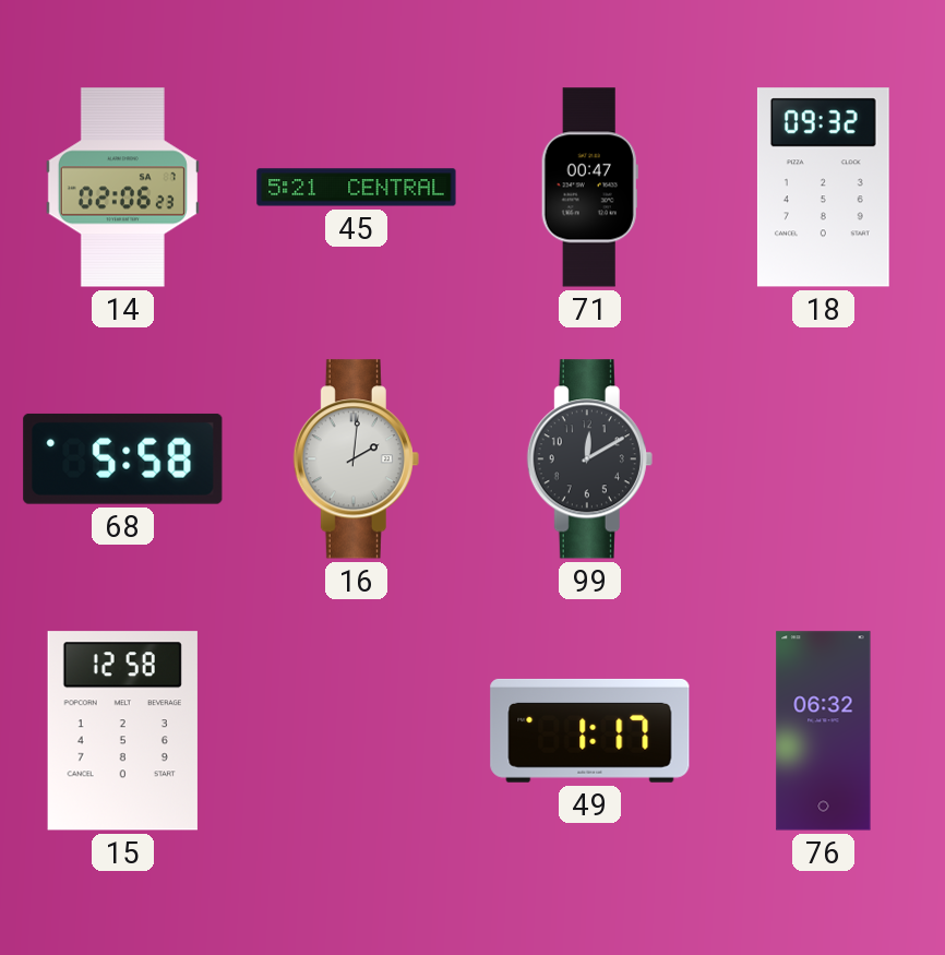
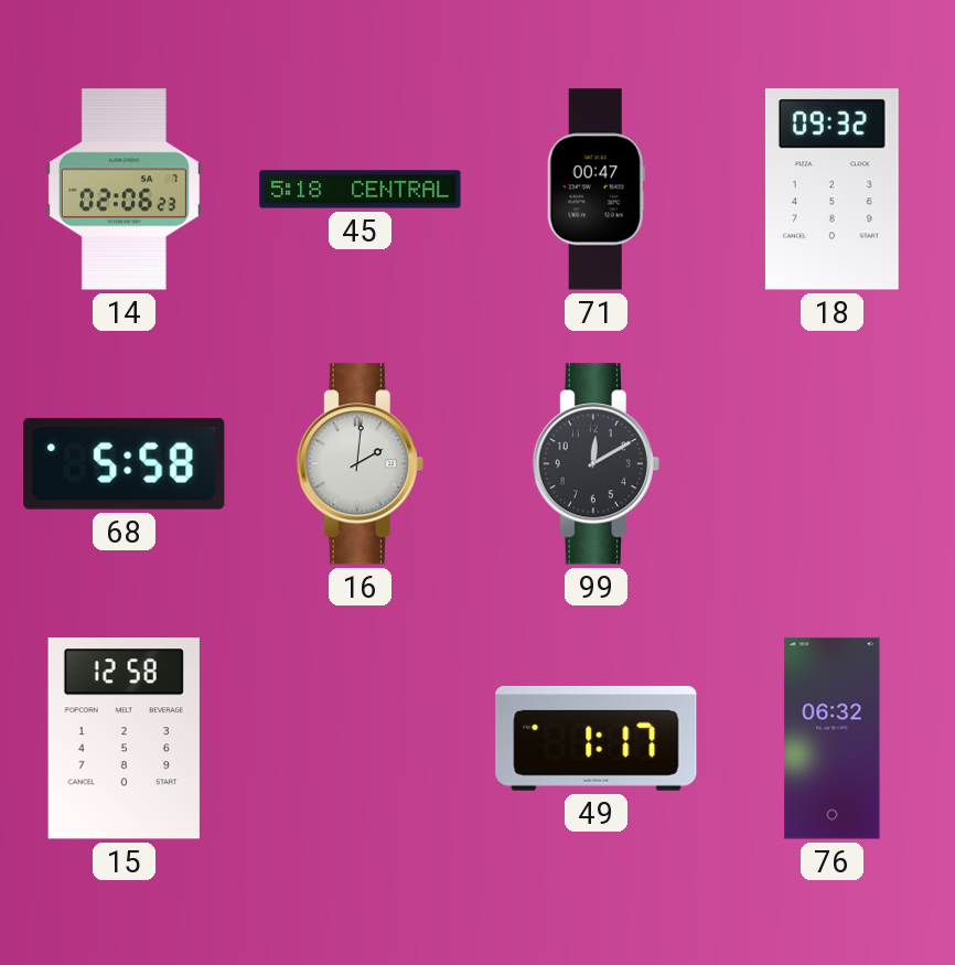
45: 5:21 -> 5:18
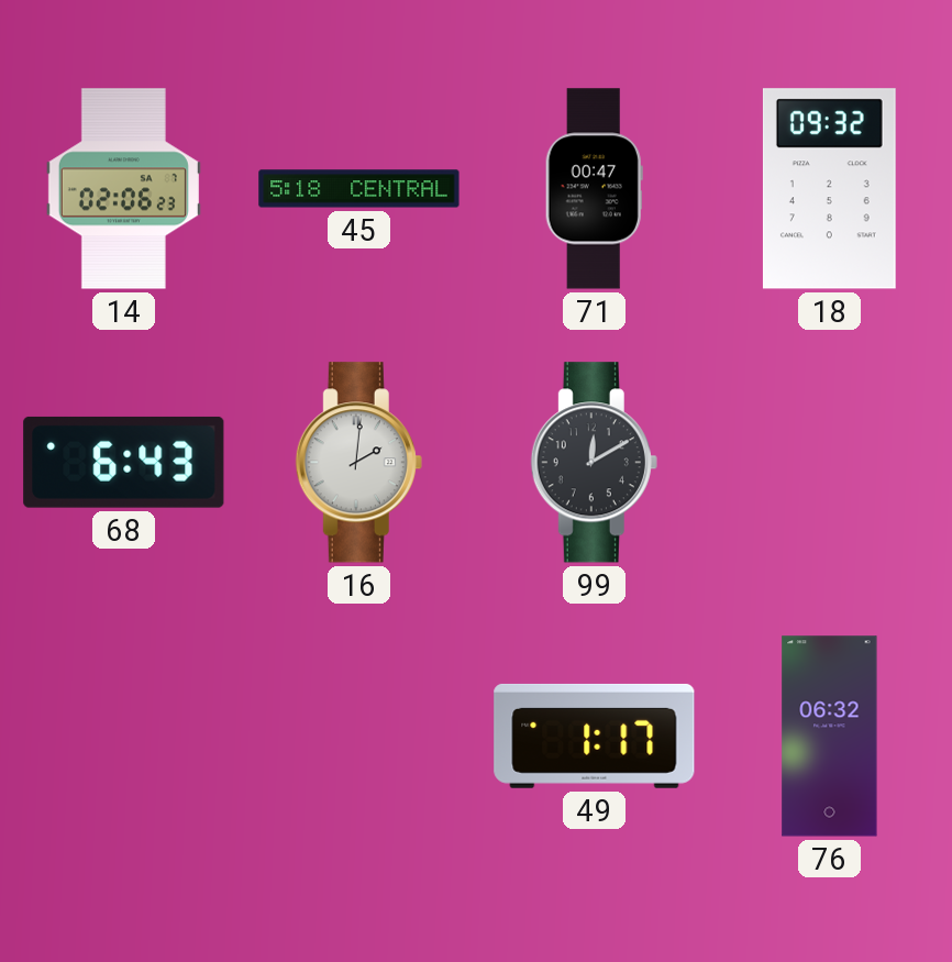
68: 5:58 -> 6:43
15: 12:58 -> none
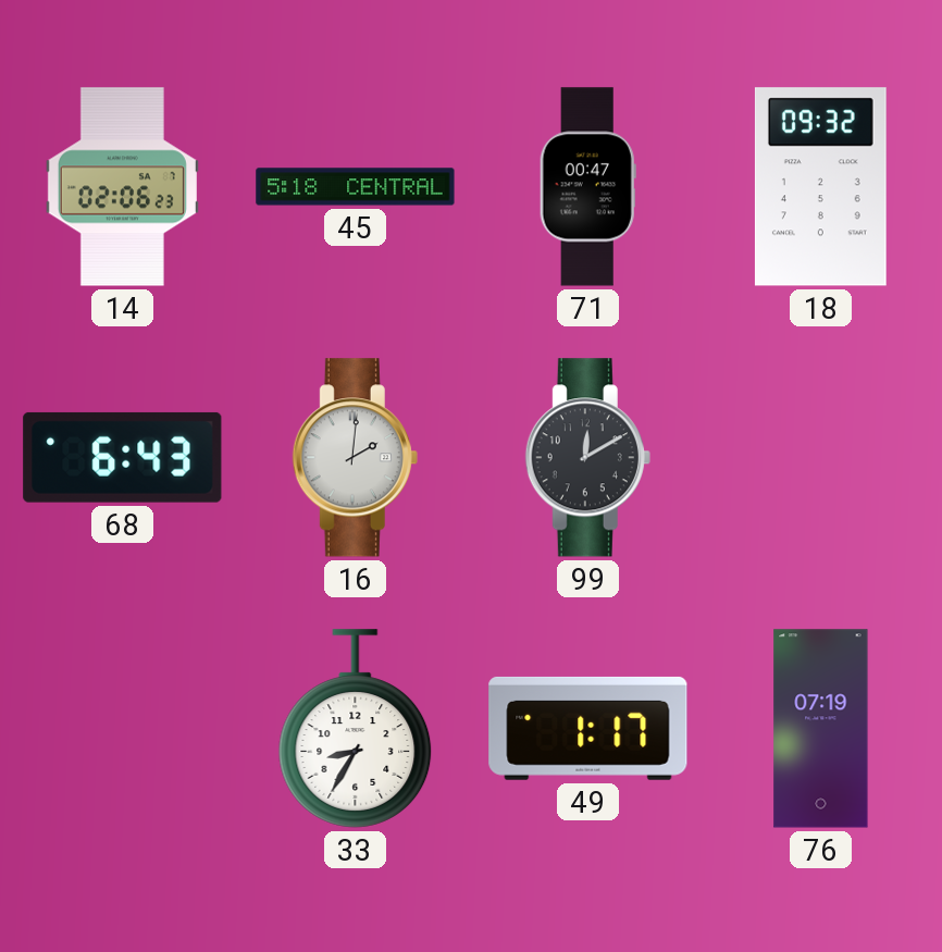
33: none -> 8:35
76: 06:32 -> 07:19
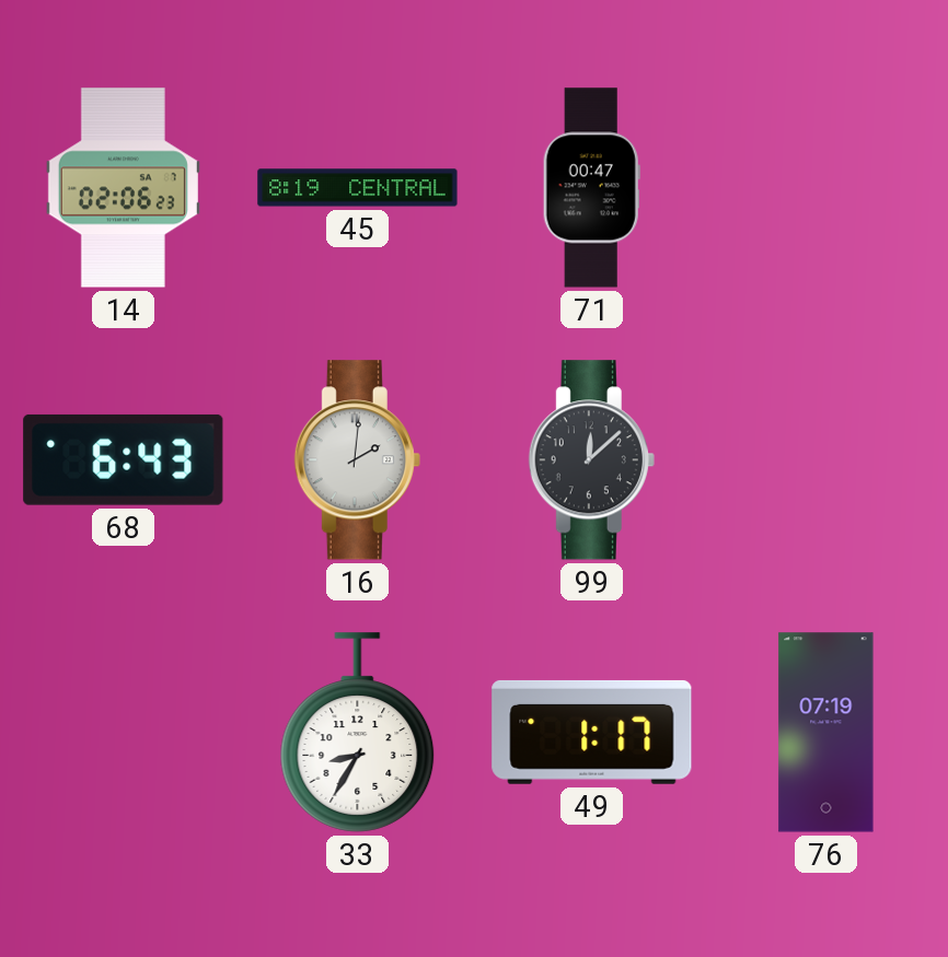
45: 5:18 -> 8:19
18: 09:32 -> none
99: 12:10 -> 12:08
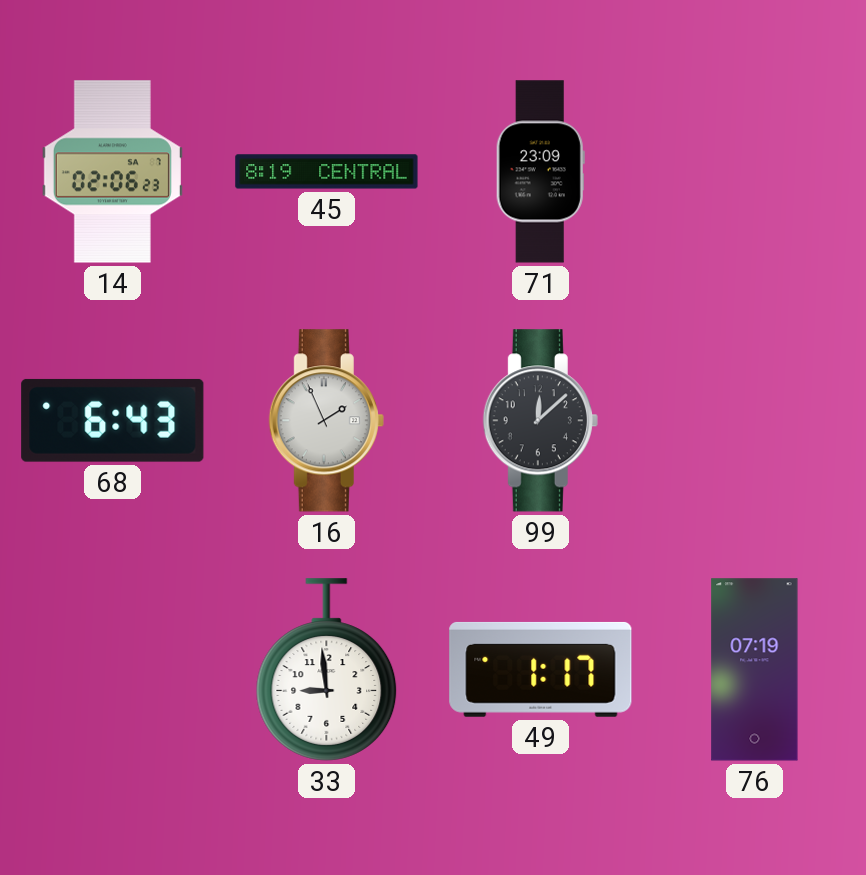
71: 00:47 -> 23:09
16: 2:01 -> 1:56
33: 8:35 -> 8:59
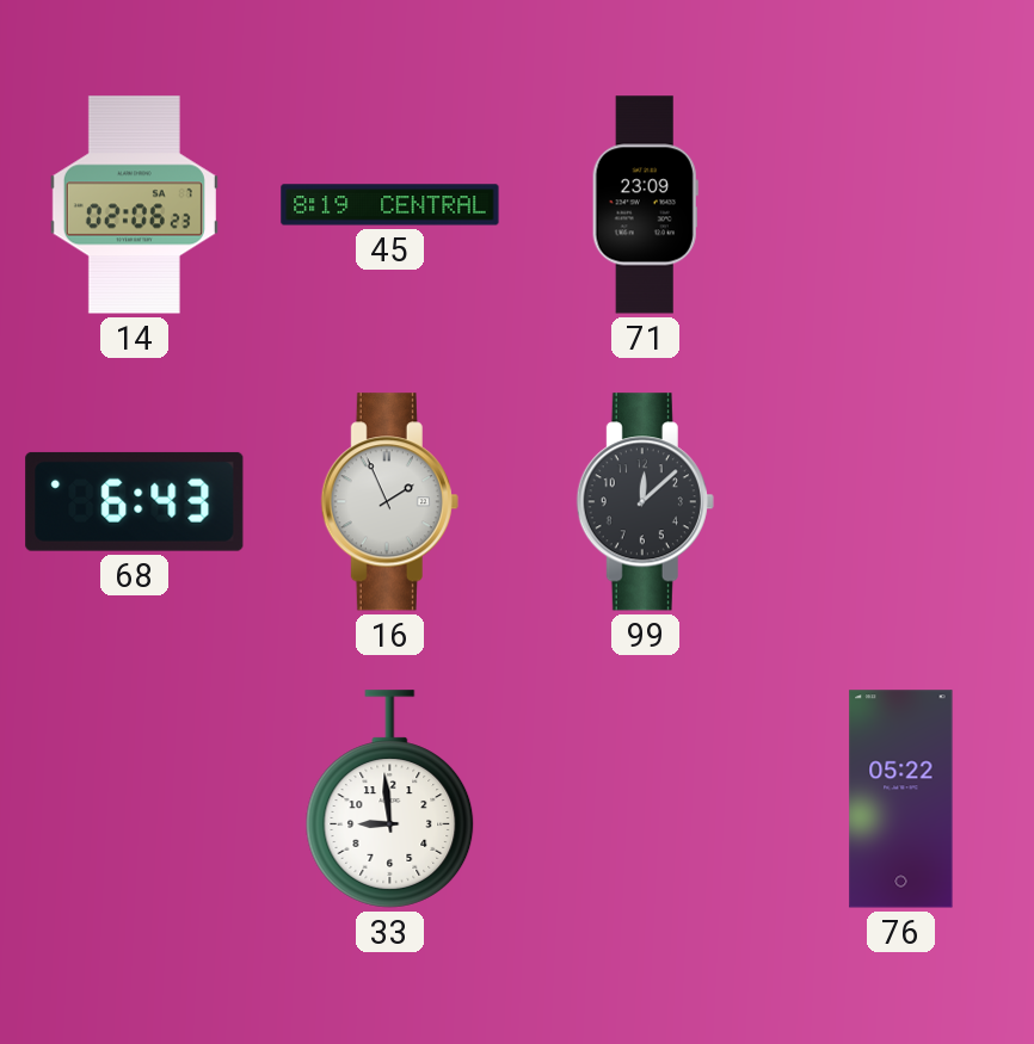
49: 1:17 -> none
76: 07:19 -> 05:22
